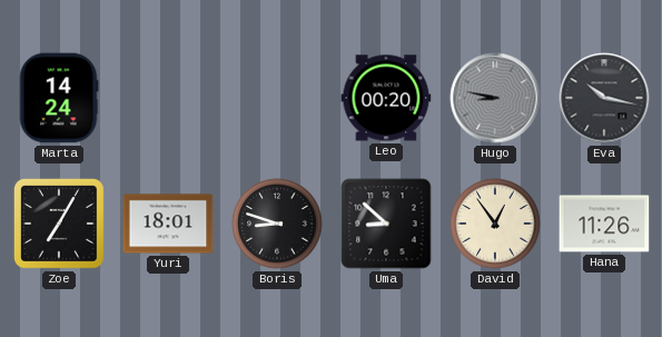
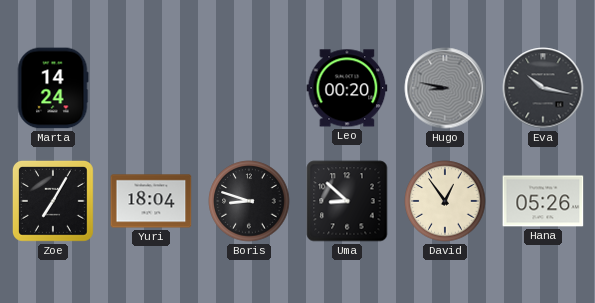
Yuri: 18:01 -> 18:04
Hana: 11:26 -> 05:26
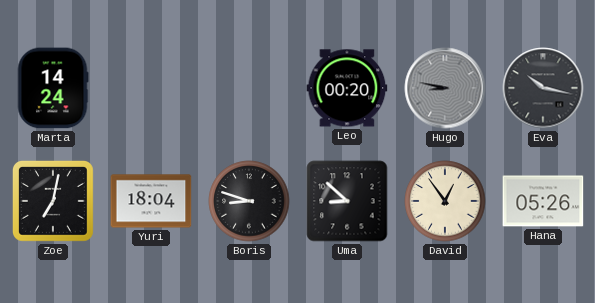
Zoe: 7:05 -> 7:02
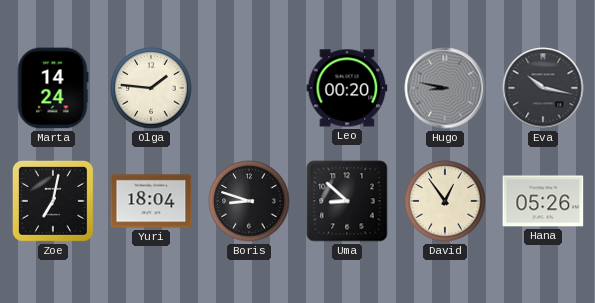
Olga: none -> 1:46
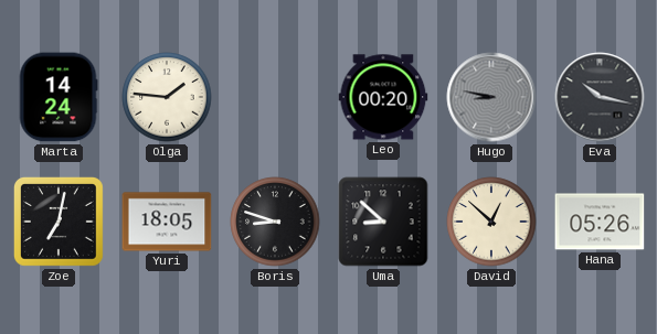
Yuri: 18:04 -> 18:05
David: 12:54 -> 12:52
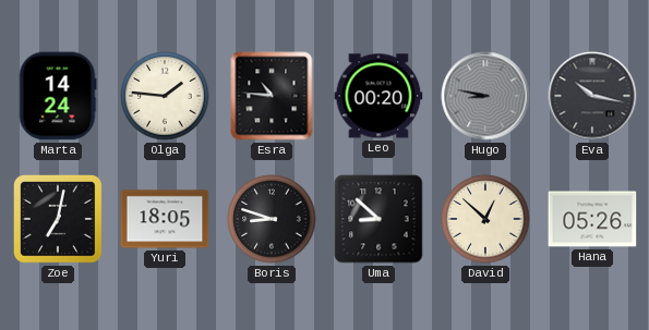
Esra: none -> 10:46
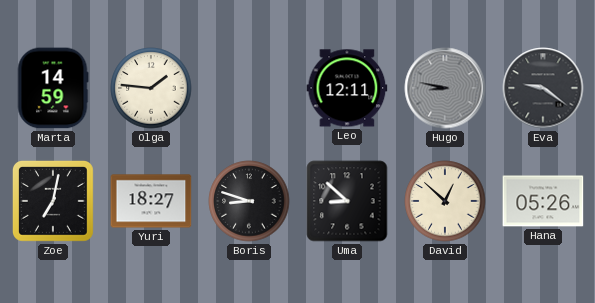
Marta: 14:24 -> 14:59
Esra: 10:46 -> none
Leo: 00:20 -> 12:11
Eva: 10:17 -> 9:21
Yuri: 18:05 -> 18:27
